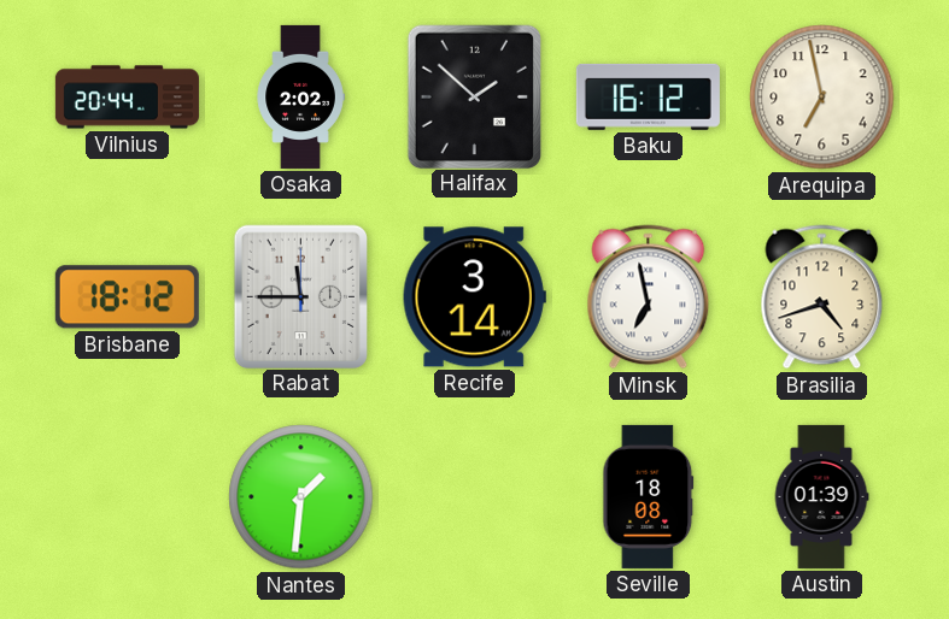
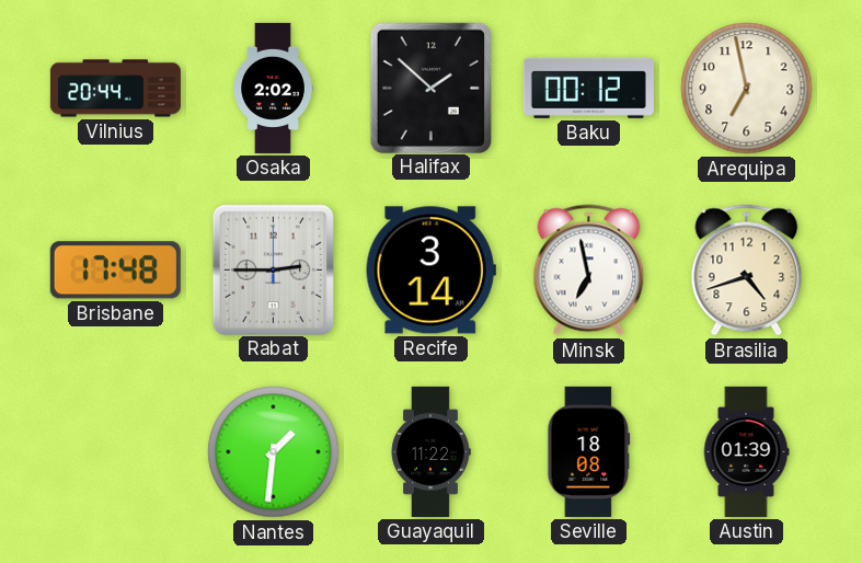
Baku: 16:12 -> 00:12
Brisbane: 18:12 -> 17:48
Rabat: 11:45 -> 2:45
Guayaquil: none -> 11:22
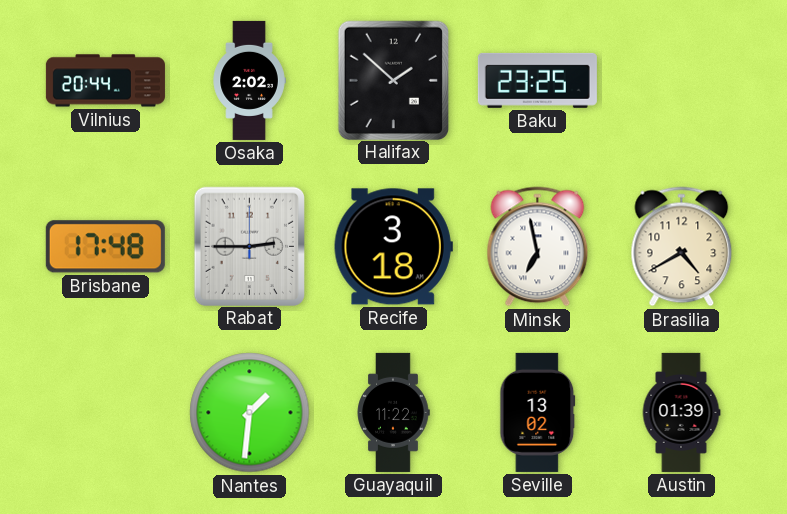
Baku: 00:12 -> 23:25
Arequipa: 6:58 -> none
Recife: 3:14 -> 3:18
Brasilia: 4:42 -> 4:40
Seville: 18:08 -> 13:02
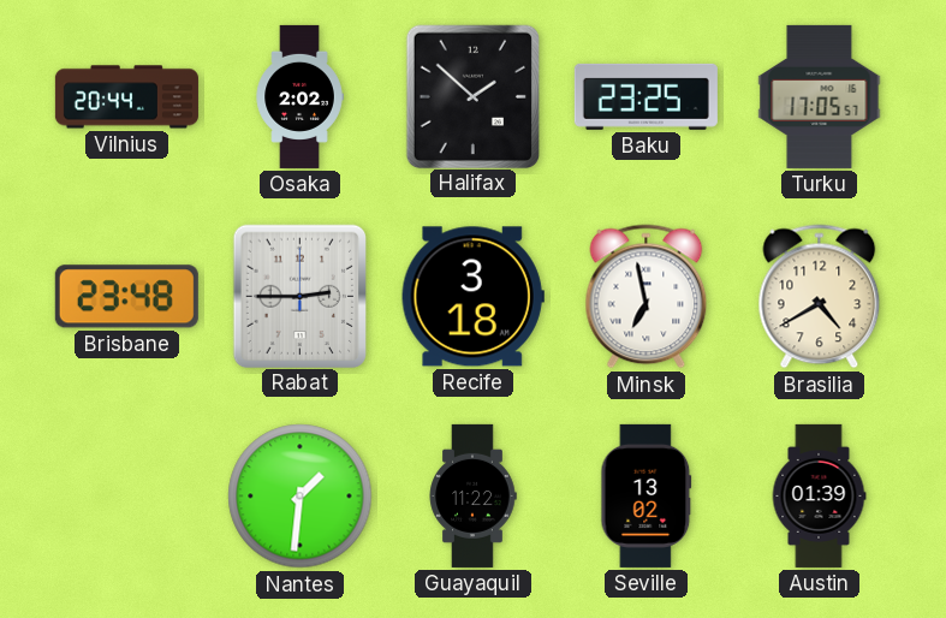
Turku: none -> 17:05
Brisbane: 17:48 -> 23:48
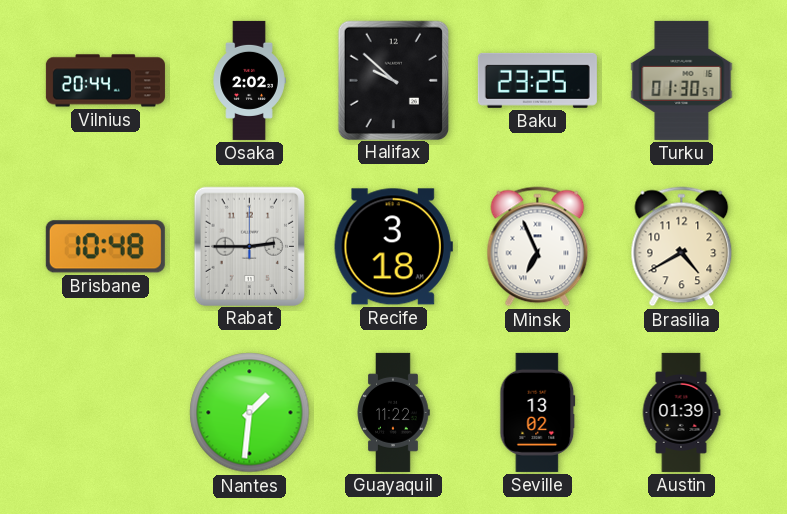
Halifax: 1:52 -> 9:52
Turku: 17:05 -> 01:30
Brisbane: 23:48 -> 10:48
Minsk: 6:58 -> 6:56
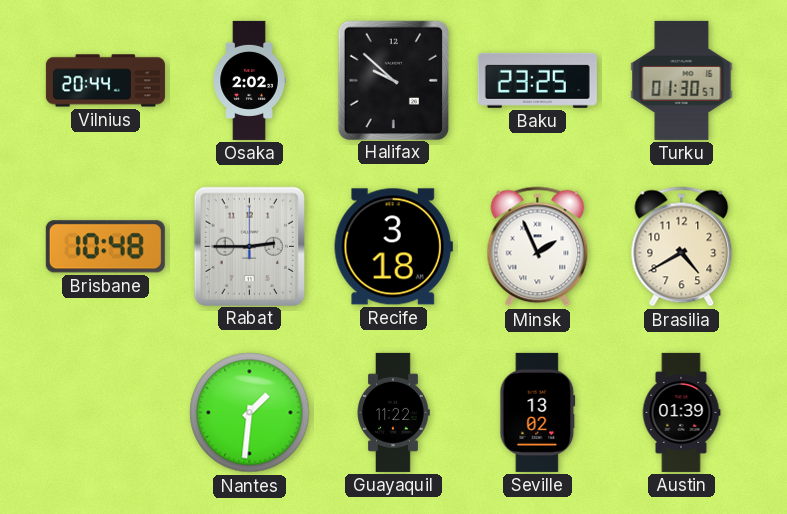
Minsk: 6:56 -> 1:56
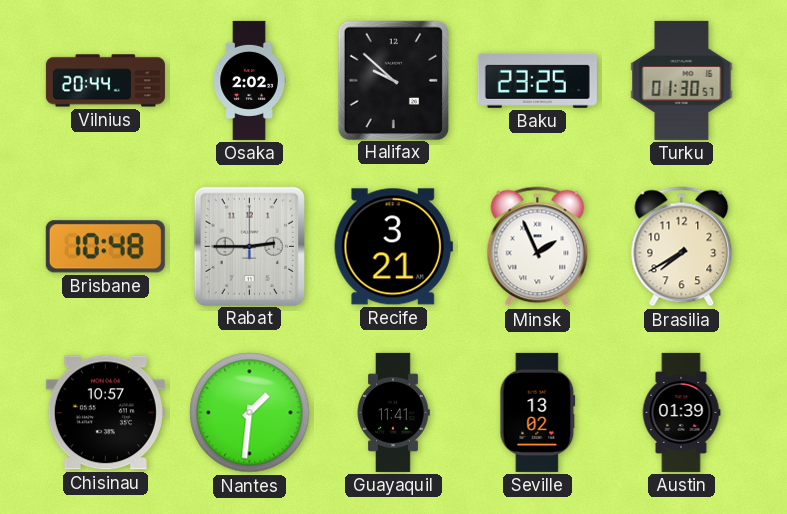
Recife: 3:18 -> 3:21
Brasilia: 4:40 -> 7:40
Chisinau: none -> 10:57
Guayaquil: 11:22 -> 11:41
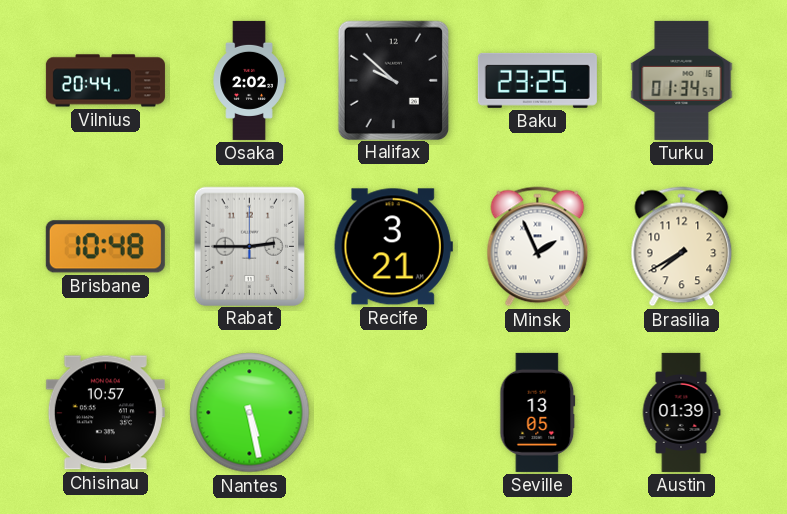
Turku: 01:30 -> 01:34
Nantes: 1:31 -> 5:28
Guayaquil: 11:41 -> none
Seville: 13:02 -> 13:05
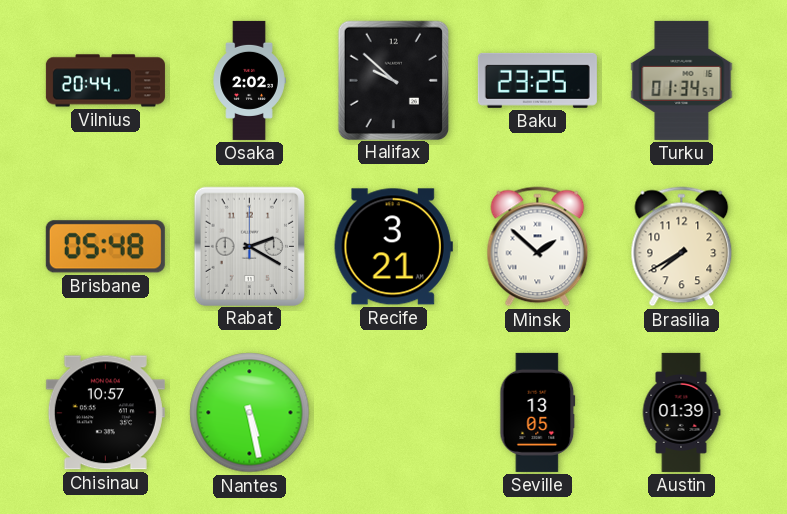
Brisbane: 10:48 -> 05:48
Rabat: 2:45 -> 2:20
Minsk: 1:56 -> 1:52
